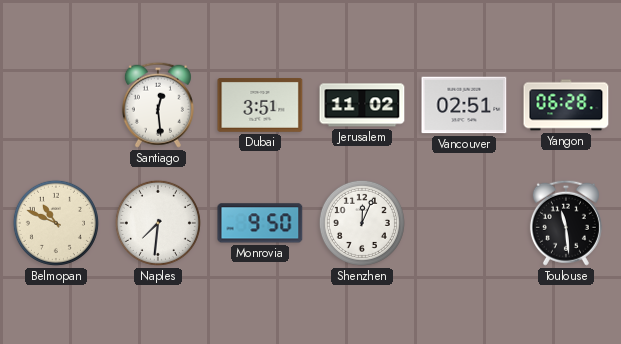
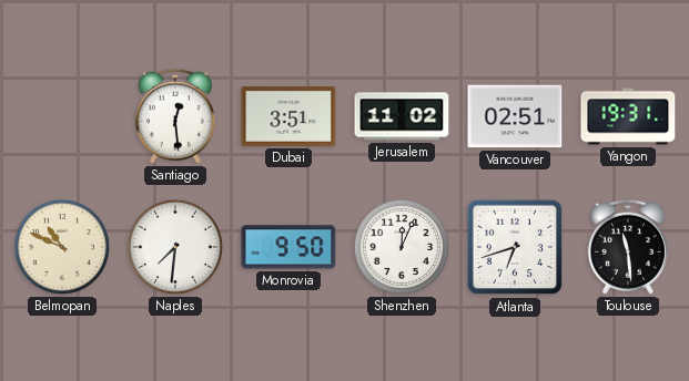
Yangon: 06:28 -> 19:31
Atlanta: none -> 6:42
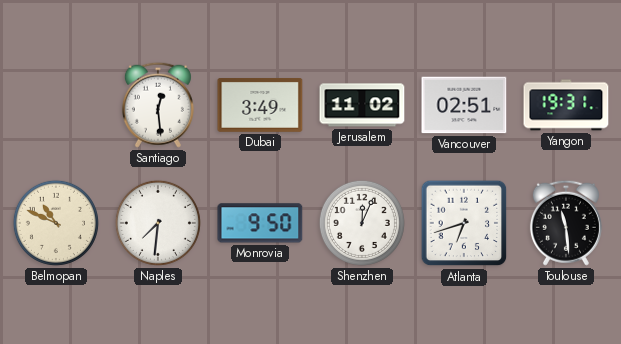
Dubai: 3:51 -> 3:49
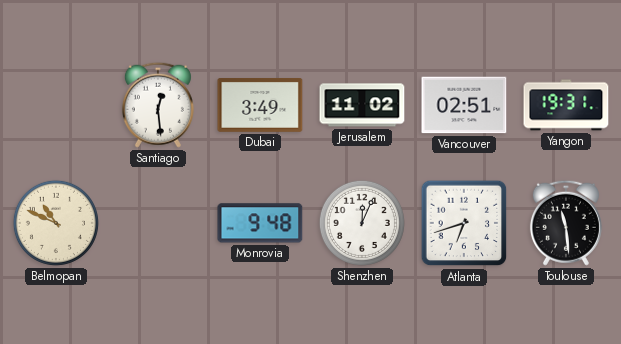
Naples: 7:31 -> none
Monrovia: 9:50 -> 9:48
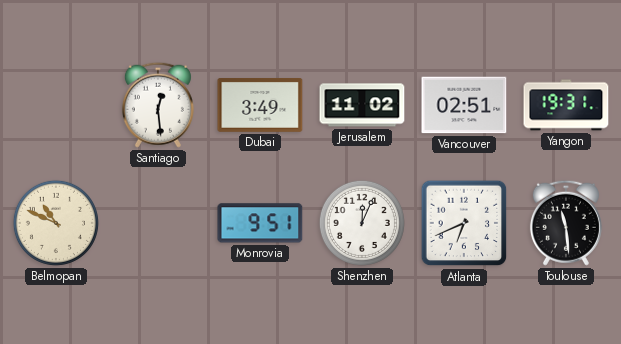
Monrovia: 9:48 -> 9:51
Atlanta: 6:42 -> 6:41
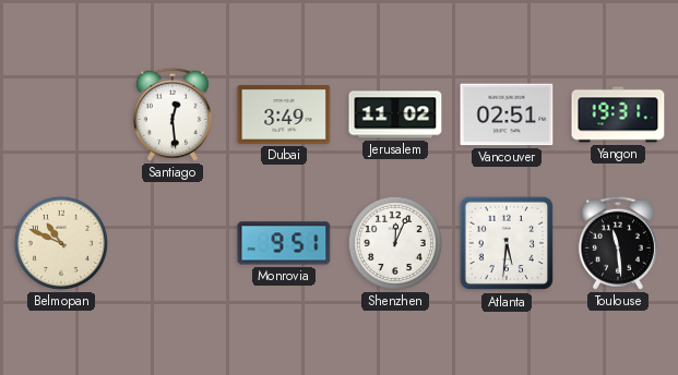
Atlanta: 6:41 -> 5:31
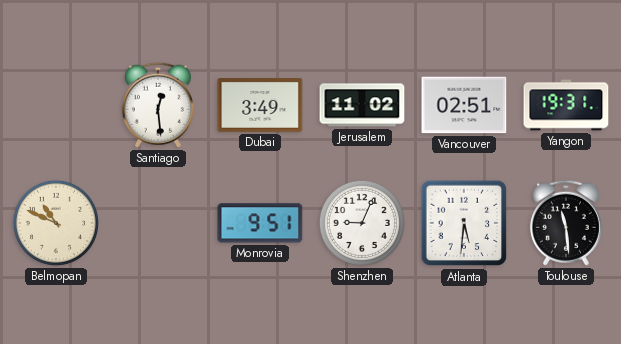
Shenzhen: 12:04 -> 9:04
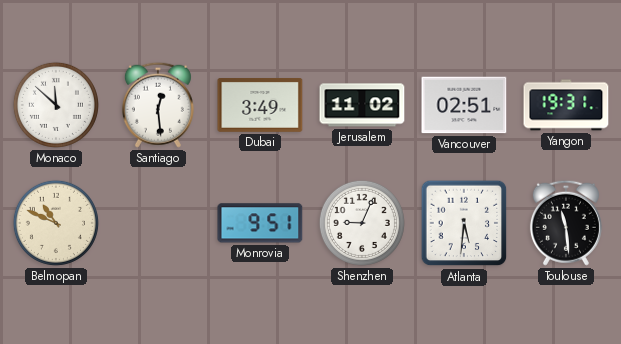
Monaco: none -> 11:52
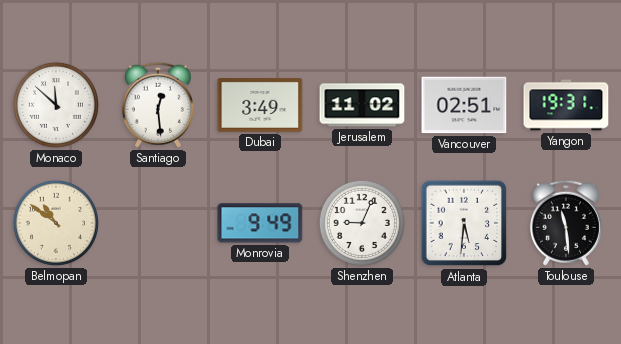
Belmopan: 10:49 -> 10:51
Monrovia: 9:51 -> 9:49
